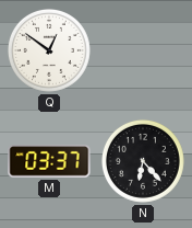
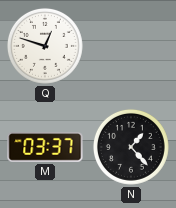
Q: 12:51 -> 12:48
N: 6:23 -> 1:23
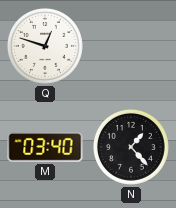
M: 03:37 -> 03:40
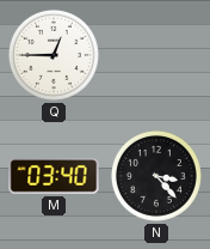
Q: 12:48 -> 12:45
N: 1:23 -> 3:23
